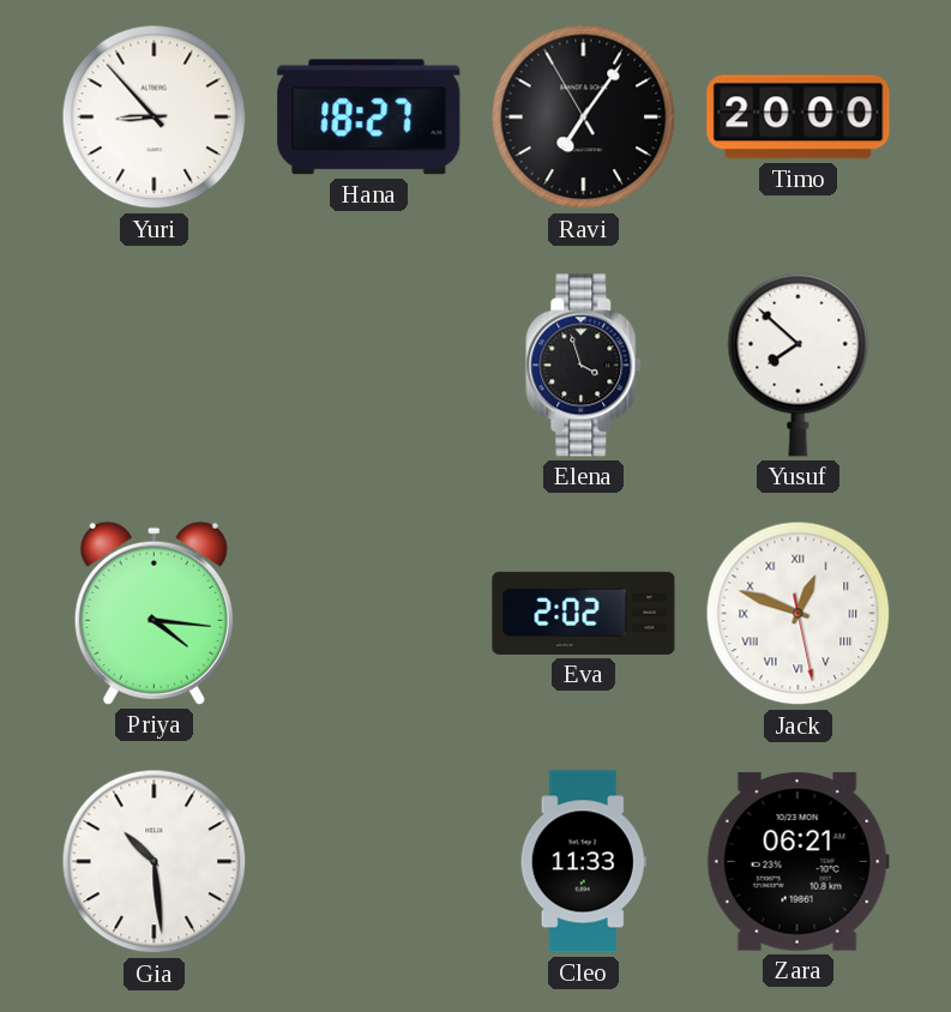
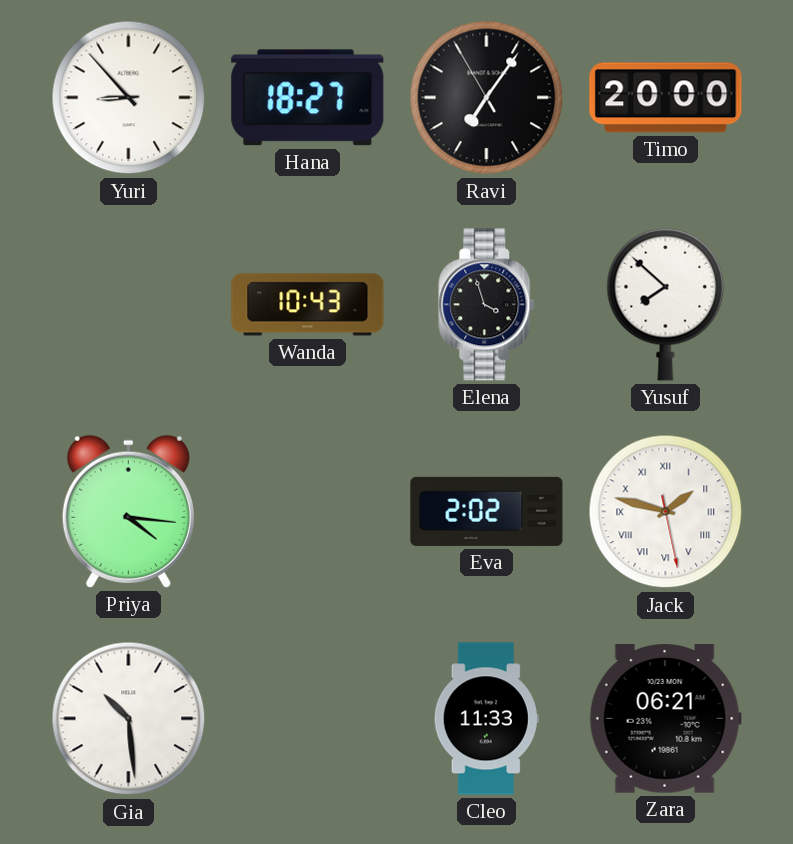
Wanda: none -> 10:43
Jack: 12:48 -> 1:47
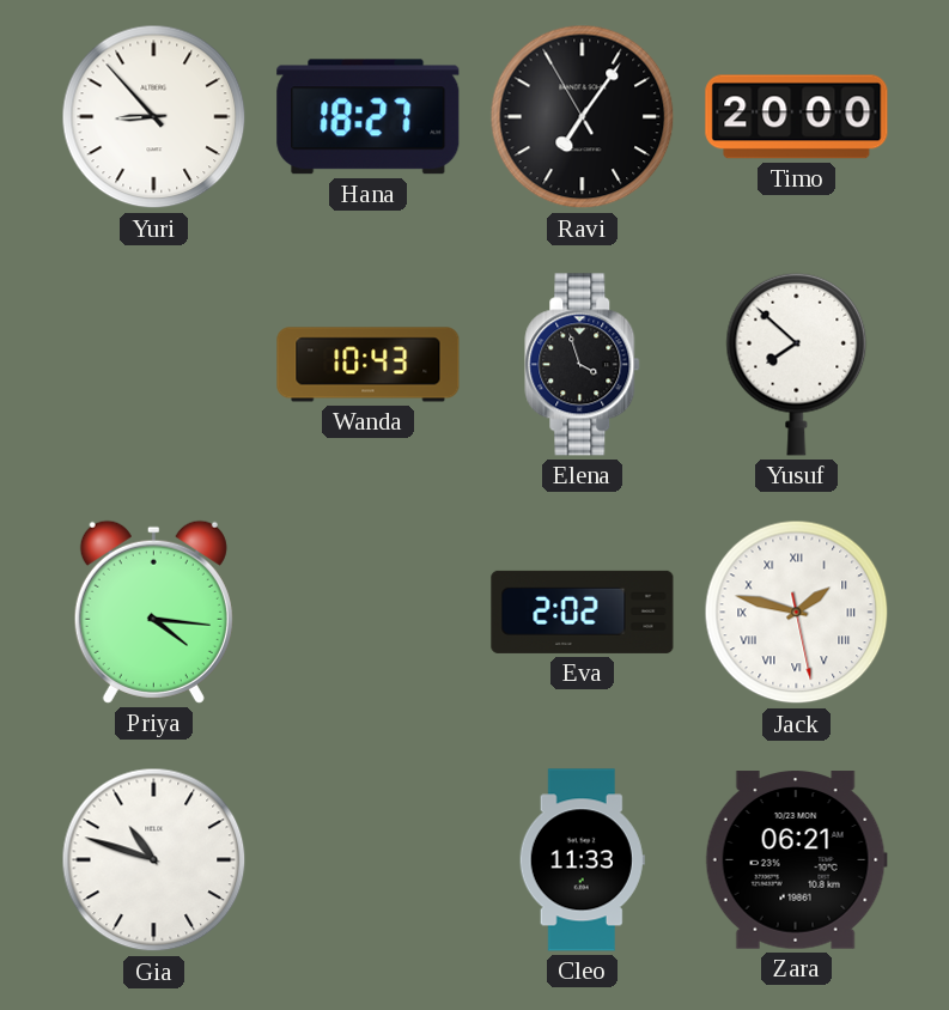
Gia: 10:29 -> 10:48
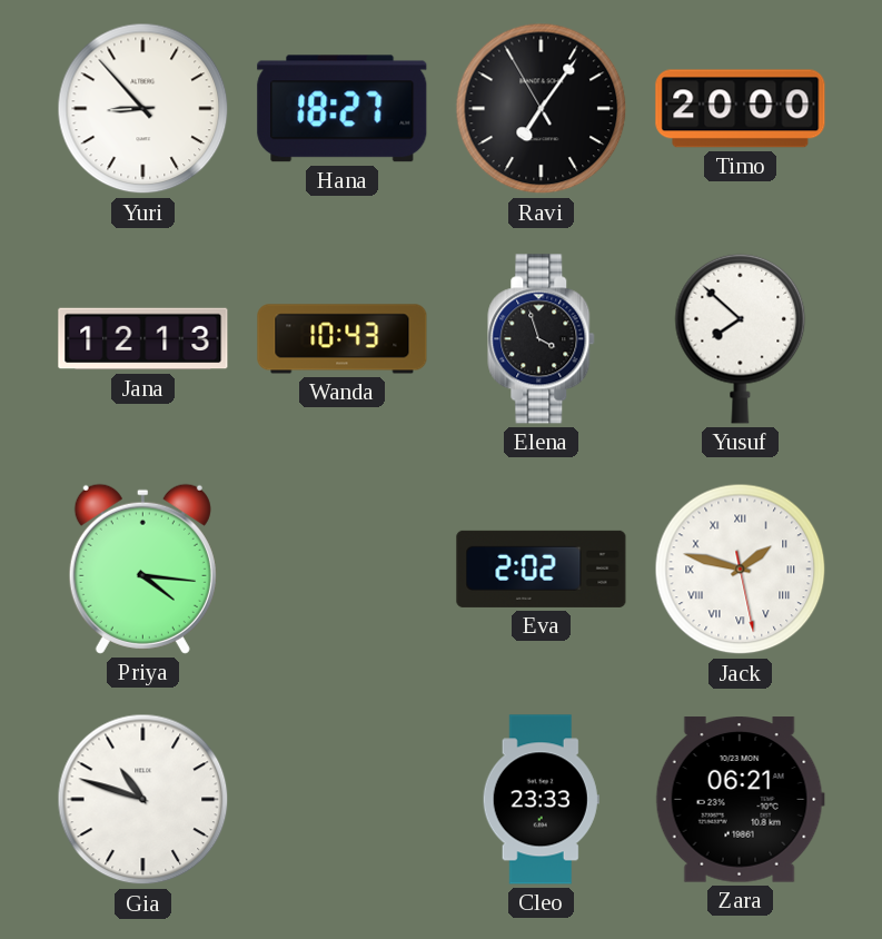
Jana: none -> 12:13
Cleo: 11:33 -> 23:33
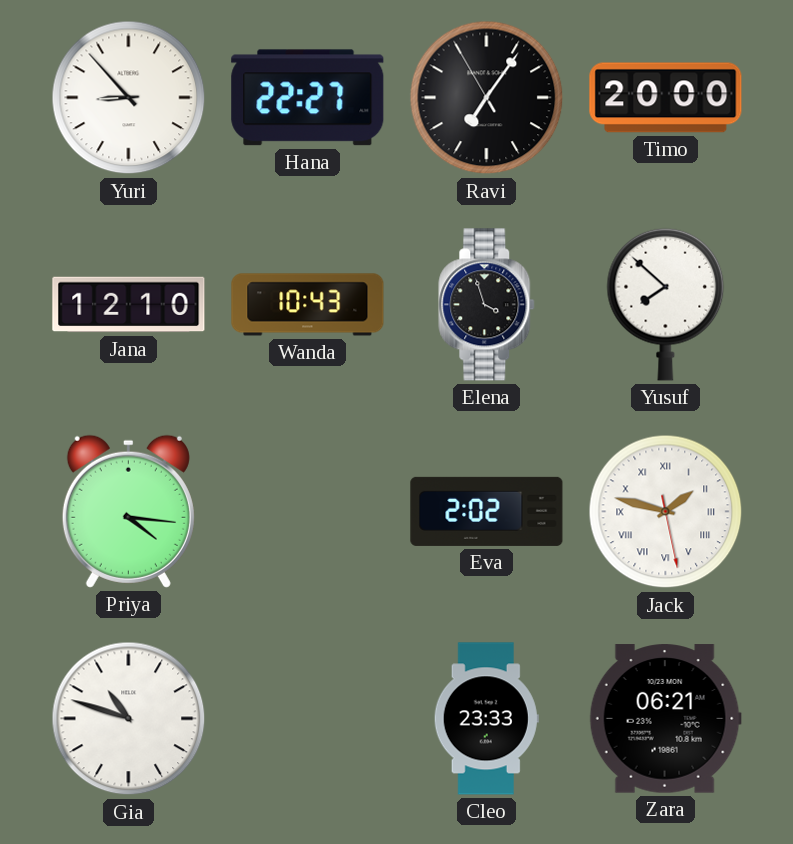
Hana: 18:27 -> 22:27
Jana: 12:13 -> 12:10
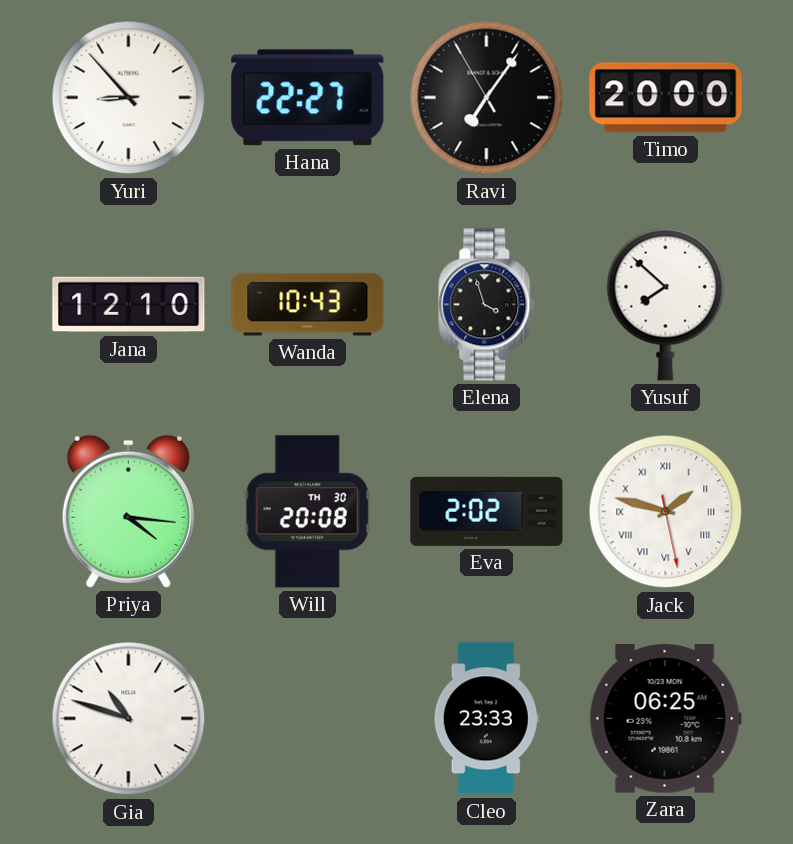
Will: none -> 20:08
Zara: 06:21 -> 06:25
